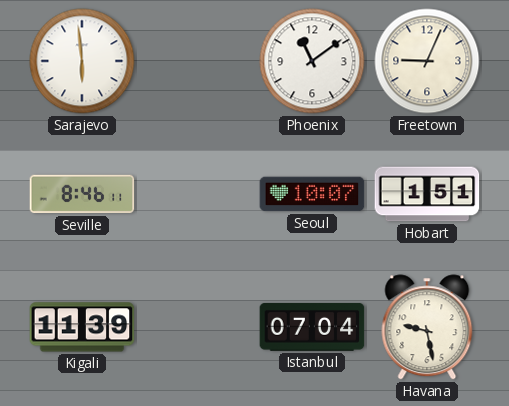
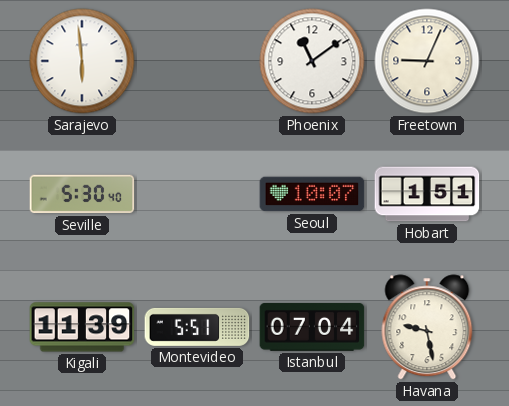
Seville: 8:46 -> 5:30
Montevideo: none -> 5:51
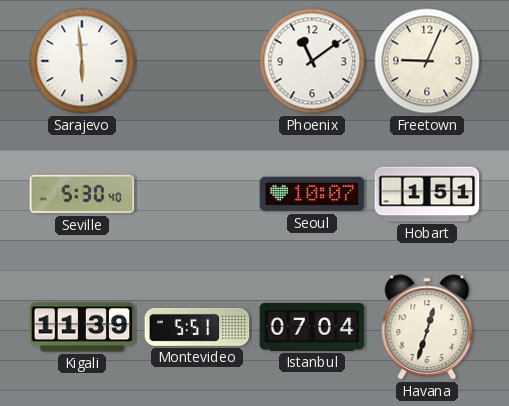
Havana: 9:28 -> 12:33
